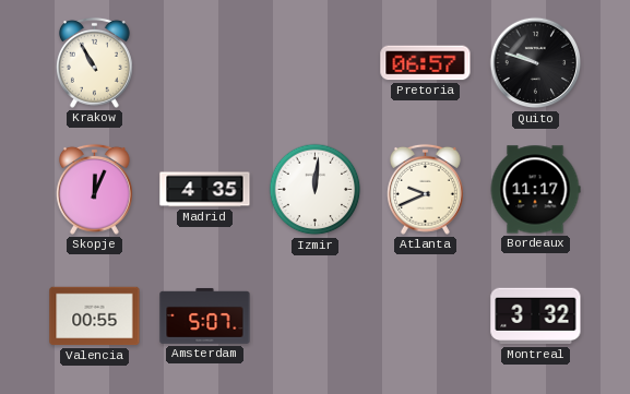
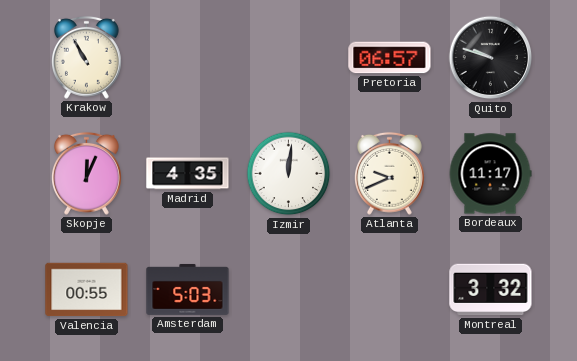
Amsterdam: 5:07 -> 5:03
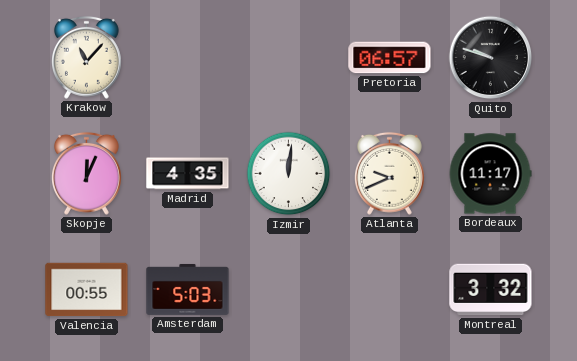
Krakow: 10:55 -> 11:07
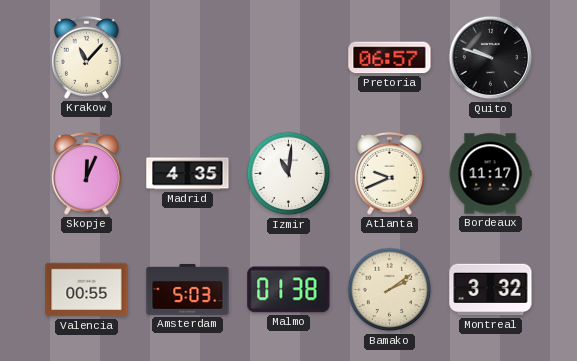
Izmir: 12:01 -> 11:01
Malmo: none -> 01:38
Bamako: none -> 2:09
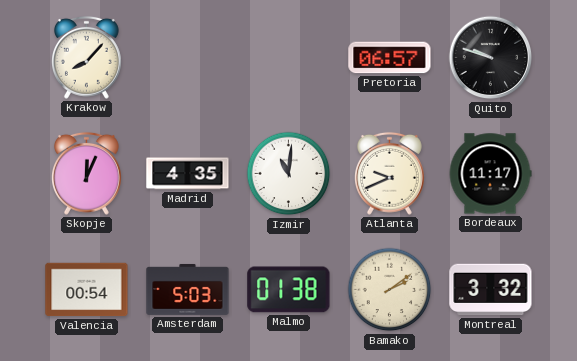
Krakow: 11:07 -> 8:07
Valencia: 00:55 -> 00:54
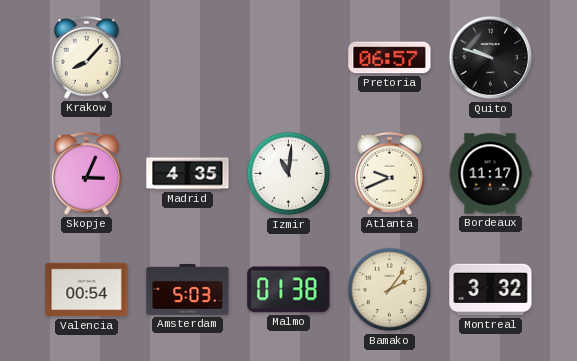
Skopje: 12:04 -> 3:04
Bamako: 2:09 -> 2:06
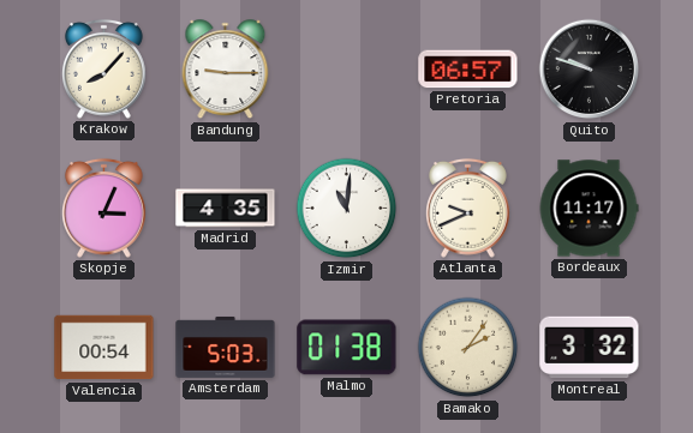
Bandung: none -> 9:15
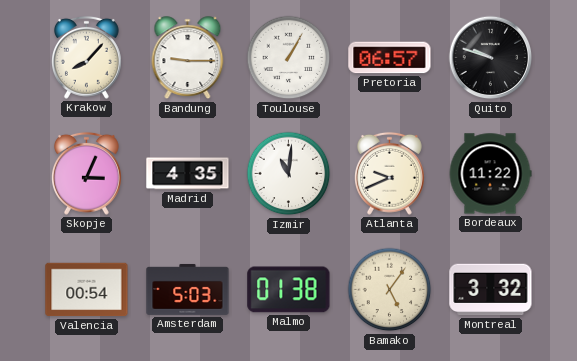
Toulouse: none -> 1:05
Bordeaux: 11:17 -> 11:22
Bamako: 2:06 -> 5:06
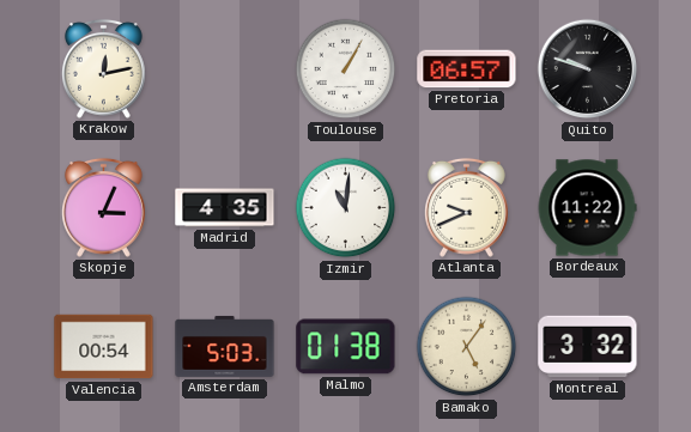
Krakow: 8:07 -> 12:13
Bandung: 9:15 -> none
